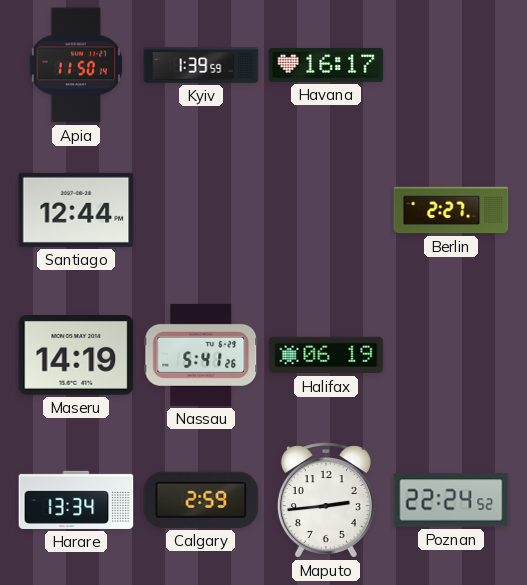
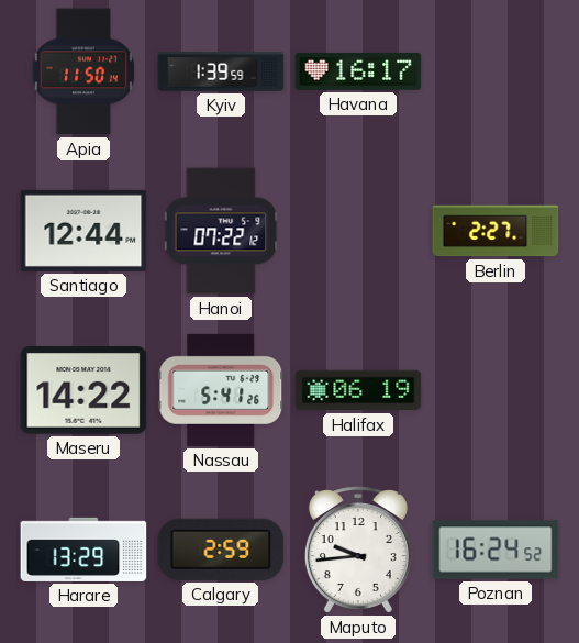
Hanoi: none -> 07:22
Maseru: 14:19 -> 14:22
Harare: 13:34 -> 13:29
Maputo: 2:44 -> 9:44
Poznan: 22:24 -> 16:24
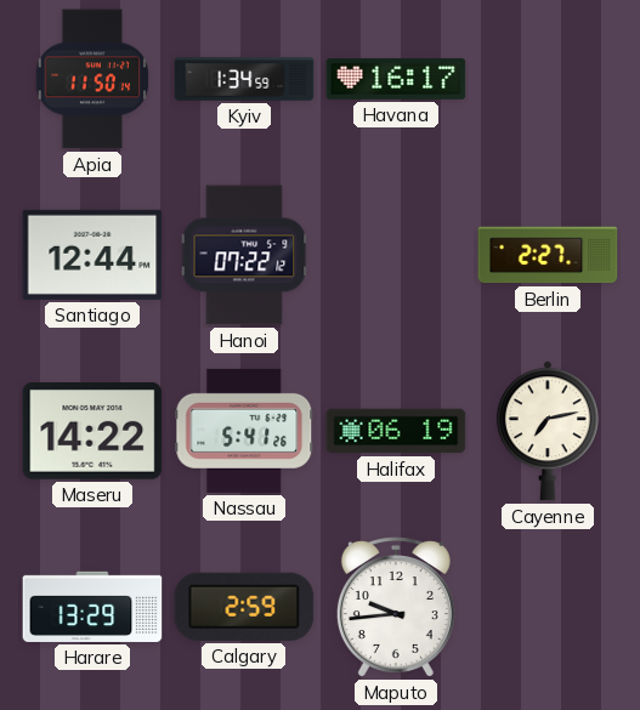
Kyiv: 1:39 -> 1:34
Cayenne: none -> 7:13
Poznan: 16:24 -> none
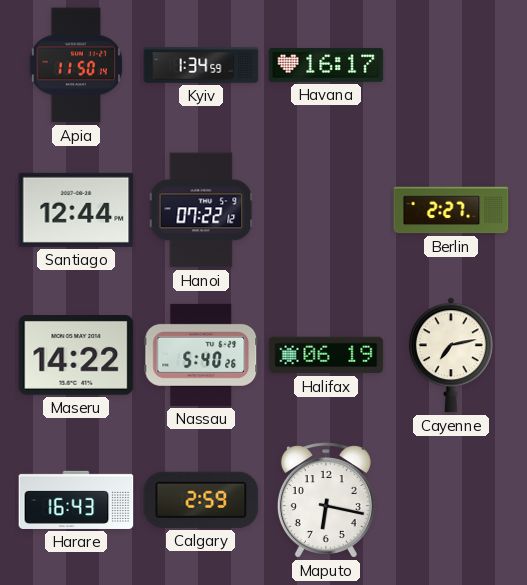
Nassau: 5:41 -> 5:40
Harare: 13:29 -> 16:43
Maputo: 9:44 -> 6:17
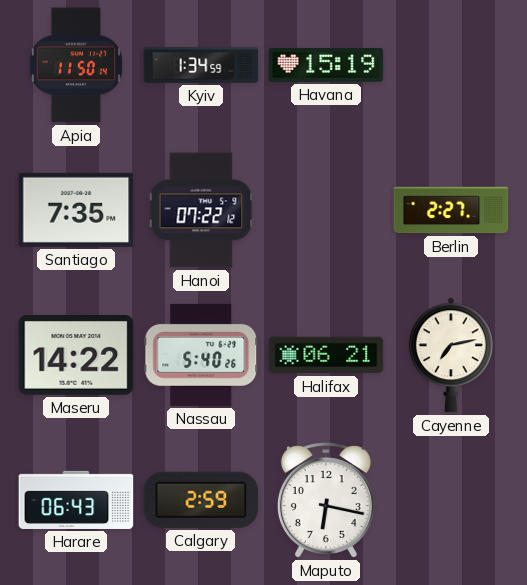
Havana: 16:17 -> 15:19
Santiago: 12:44 -> 7:35
Halifax: 06:19 -> 06:21
Harare: 16:43 -> 06:43
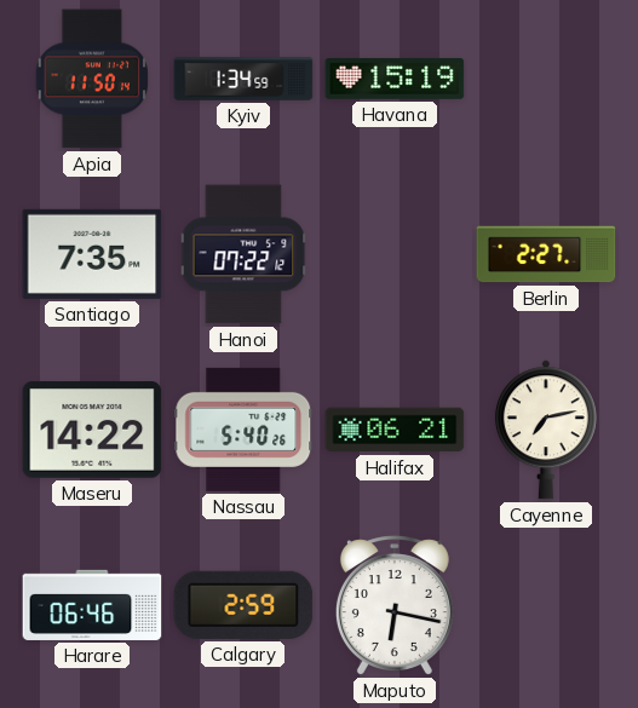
Harare: 06:43 -> 06:46
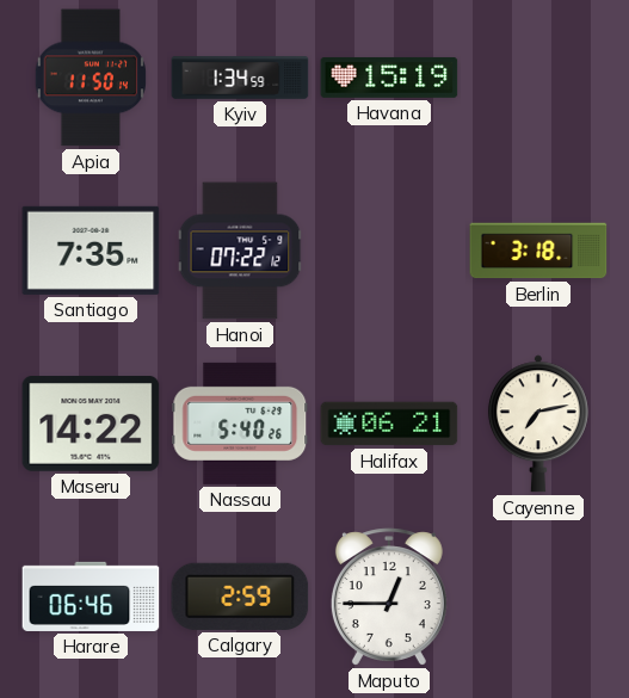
Berlin: 2:27 -> 3:18
Maputo: 6:17 -> 12:45
